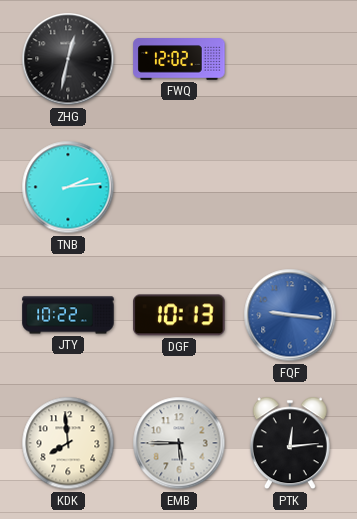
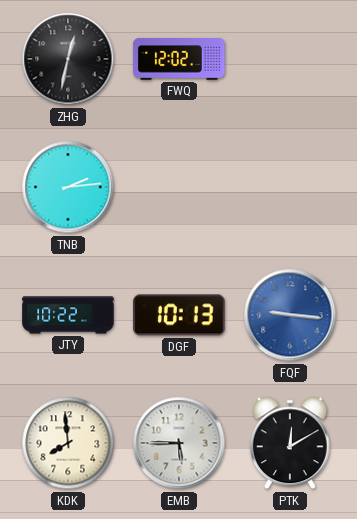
PTK: 12:14 -> 12:10
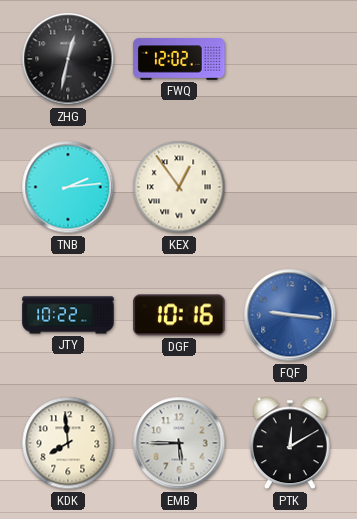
KEX: none -> 12:54
DGF: 10:13 -> 10:16
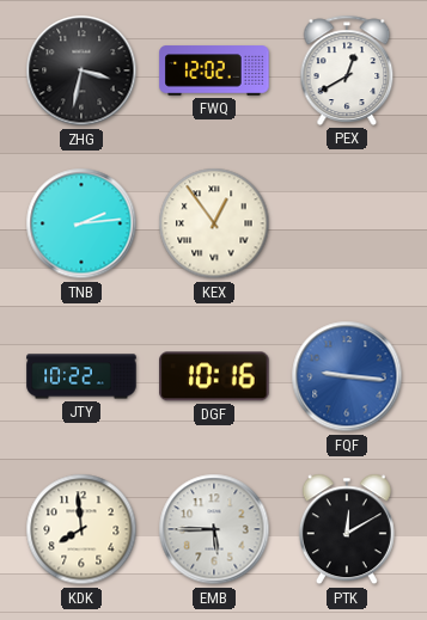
ZHG: 12:32 -> 3:32
PEX: none -> 12:40
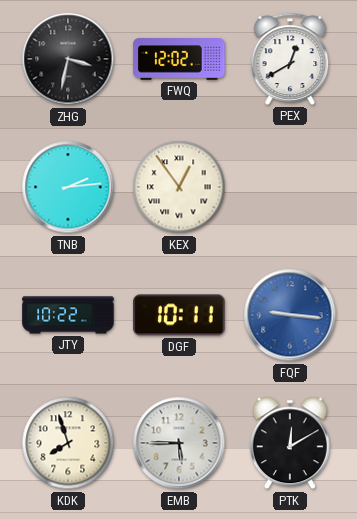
DGF: 10:16 -> 10:11
KDK: 7:59 -> 7:57
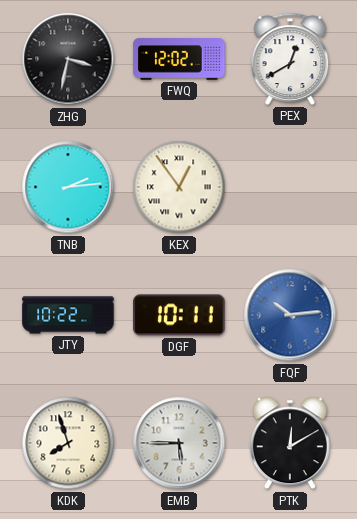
FQF: 9:16 -> 10:14
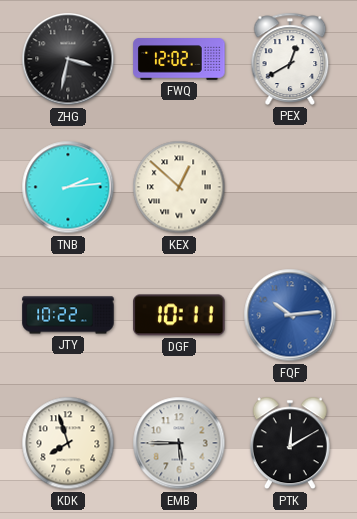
KEX: 12:54 -> 12:52
